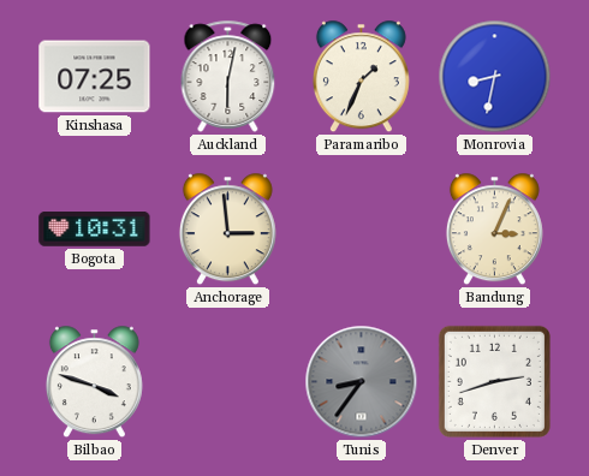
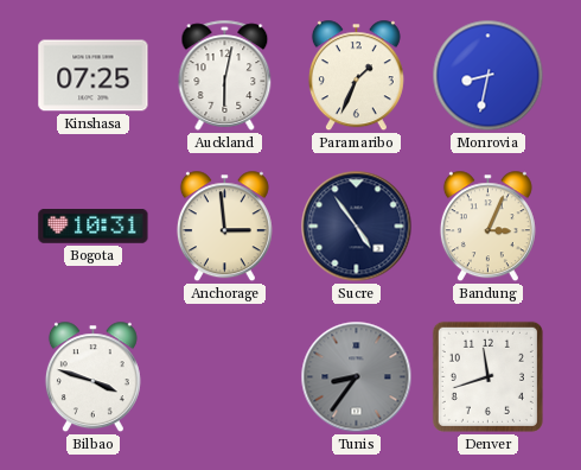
Sucre: none -> 4:54
Denver: 2:42 -> 11:42
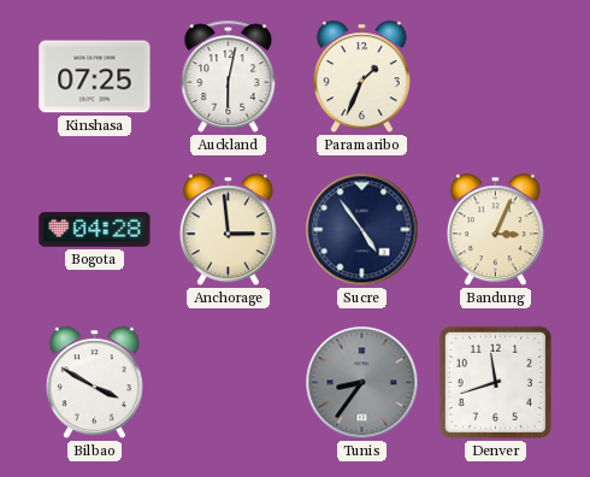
Monrovia: 8:32 -> none
Bogota: 10:31 -> 04:28
Bilbao: 3:48 -> 3:50
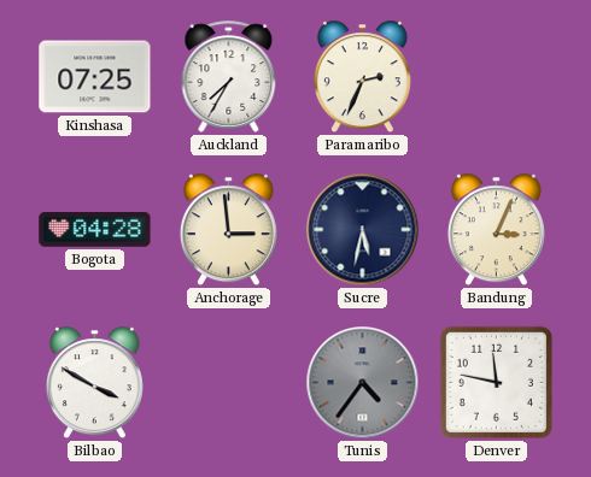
Auckland: 6:02 -> 7:35
Paramaribo: 1:34 -> 2:34
Sucre: 4:54 -> 5:32
Tunis: 8:36 -> 4:36
Denver: 11:42 -> 11:47
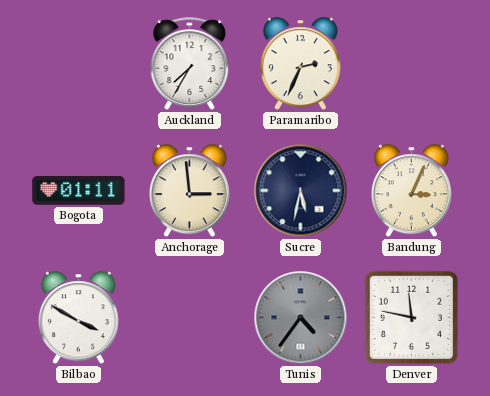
Kinshasa: 07:25 -> none
Bogota: 04:28 -> 01:11
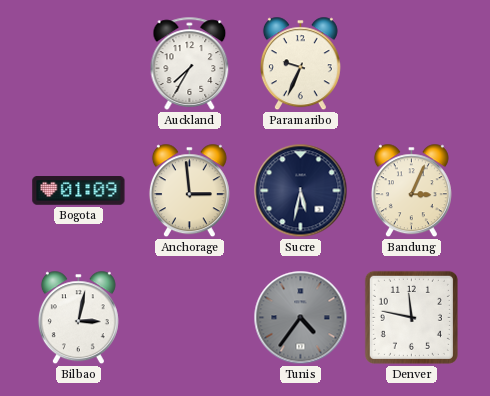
Paramaribo: 2:34 -> 9:34
Bogota: 01:11 -> 01:09
Bilbao: 3:50 -> 3:02
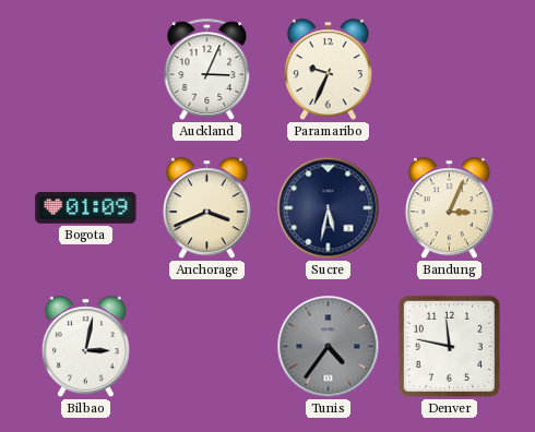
Auckland: 7:35 -> 3:04
Anchorage: 2:59 -> 3:41
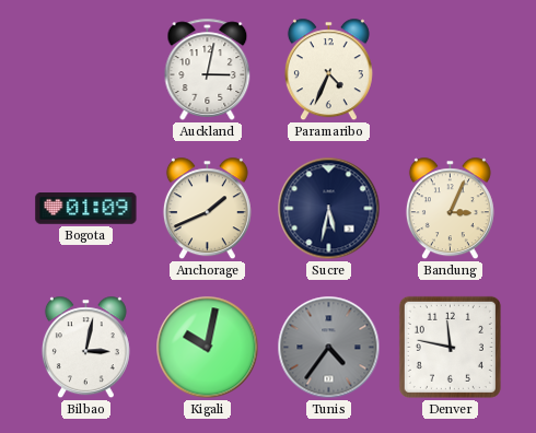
Auckland: 3:04 -> 3:02
Paramaribo: 9:34 -> 4:34
Anchorage: 3:41 -> 1:41
Kigali: none -> 10:02
